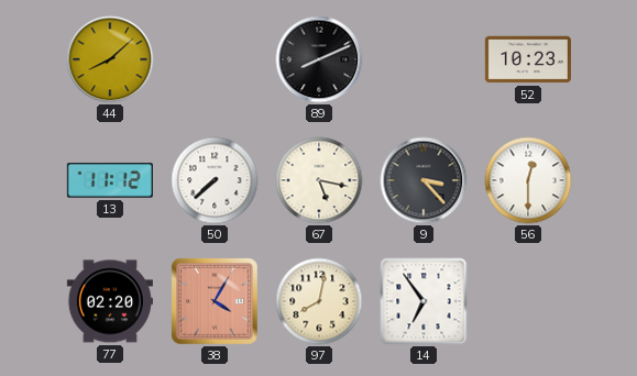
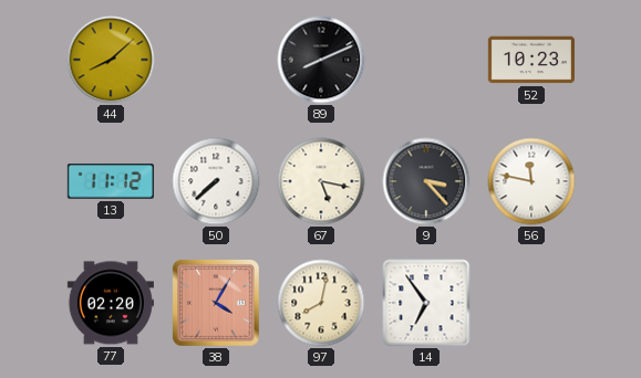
56: 12:30 -> 11:47
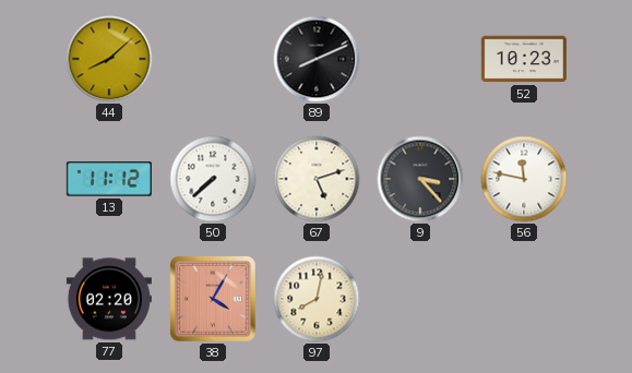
67: 5:17 -> 5:12
14: 6:54 -> none
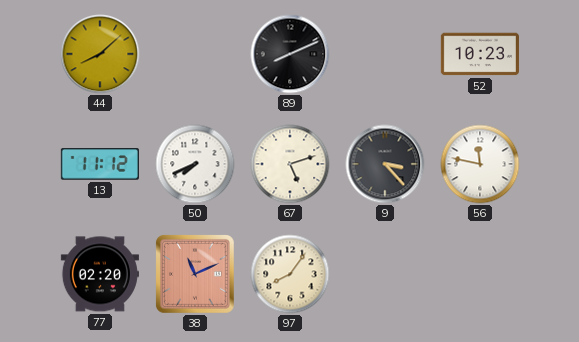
50: 7:38 -> 7:41
38: 4:05 -> 11:11
97: 8:02 -> 8:06
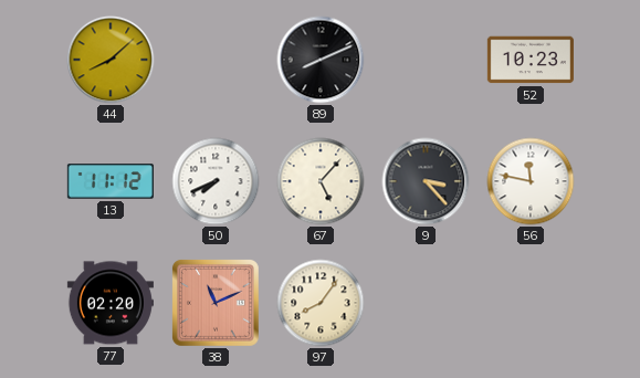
67: 5:12 -> 5:07
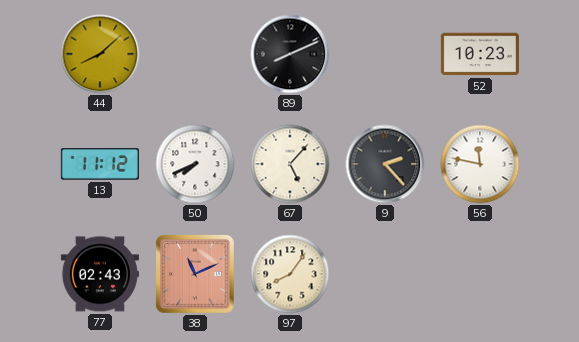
9: 3:23 -> 2:23
77: 02:20 -> 02:43
